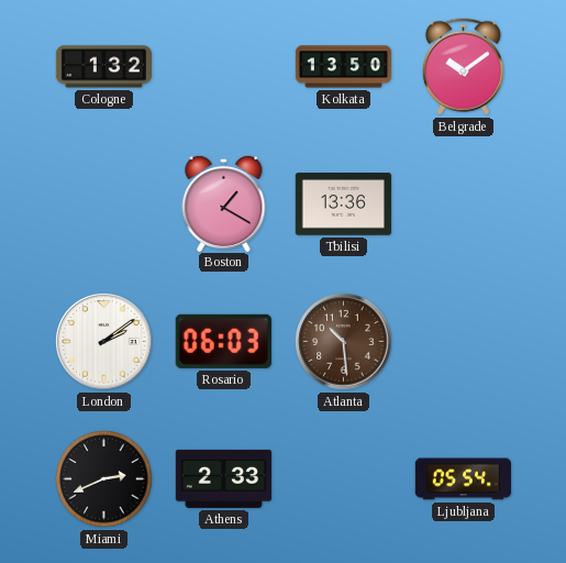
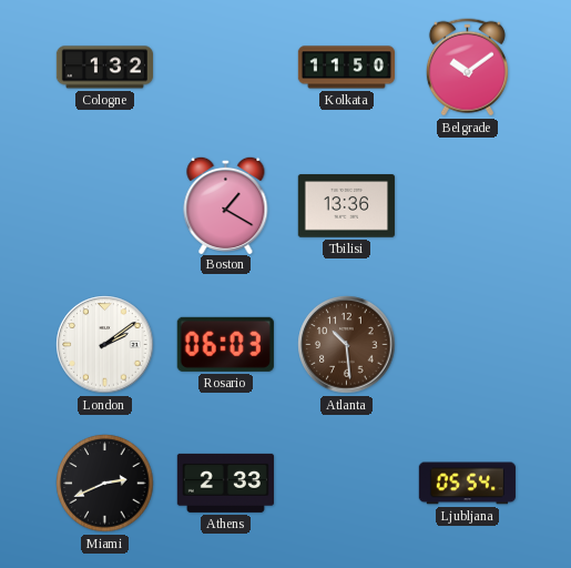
Kolkata: 13:50 -> 11:50
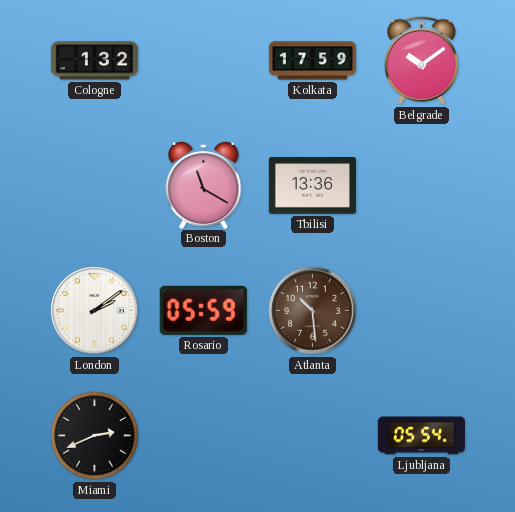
Kolkata: 11:50 -> 17:59
Boston: 1:20 -> 11:20
Rosario: 06:03 -> 05:59
Athens: 2:33 -> none
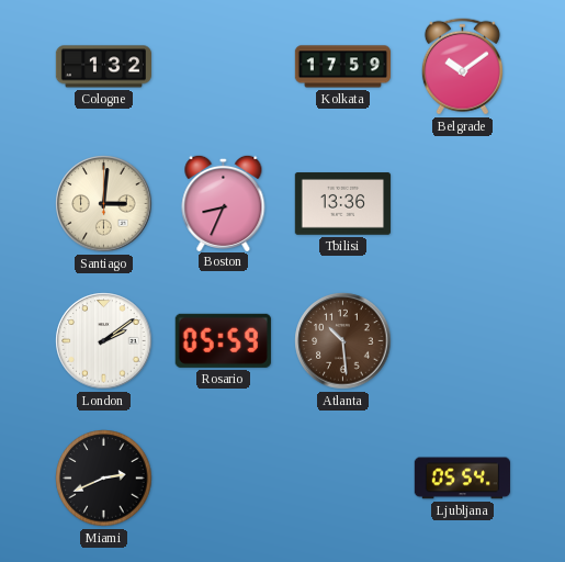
Santiago: none -> 3:01
Boston: 11:20 -> 8:34
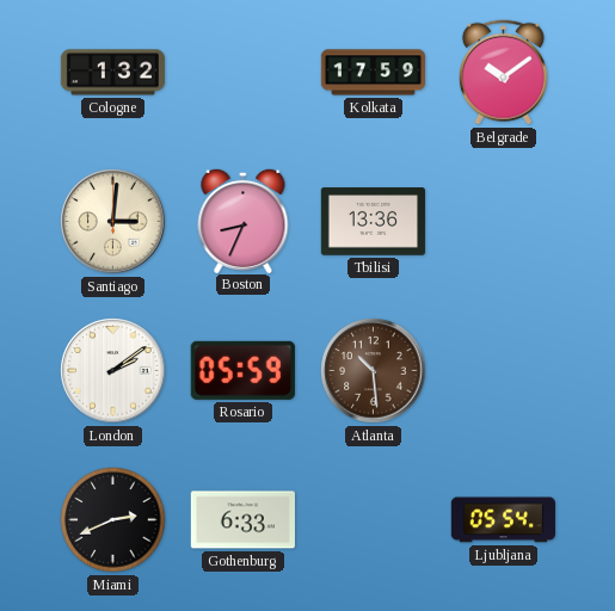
Gothenburg: none -> 6:33
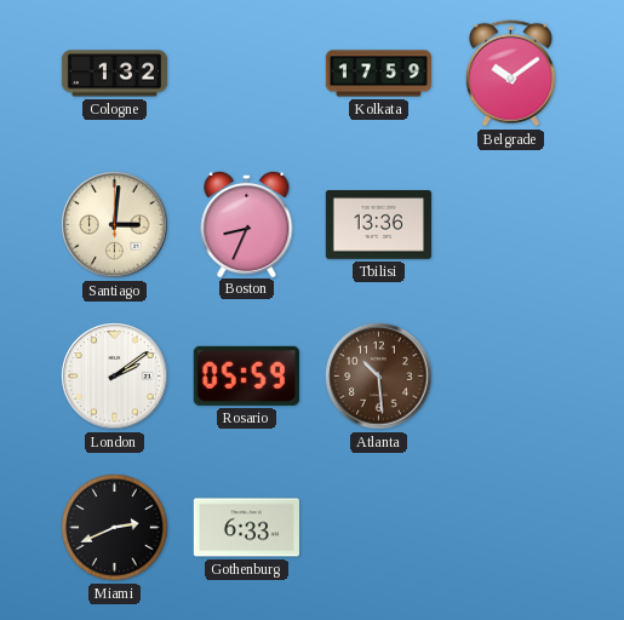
Ljubljana: 05:54 -> none
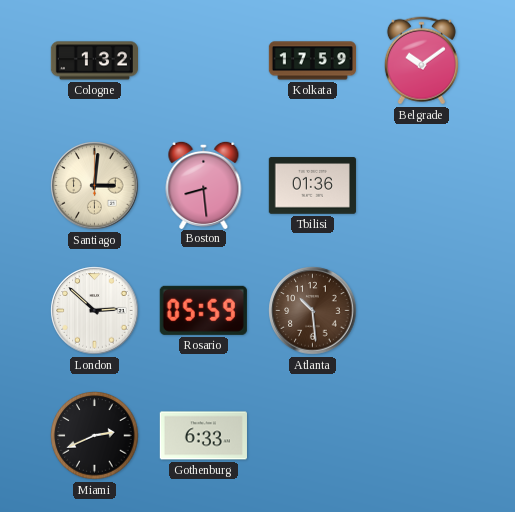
Boston: 8:34 -> 8:29
Tbilisi: 13:36 -> 01:36
London: 2:09 -> 2:52
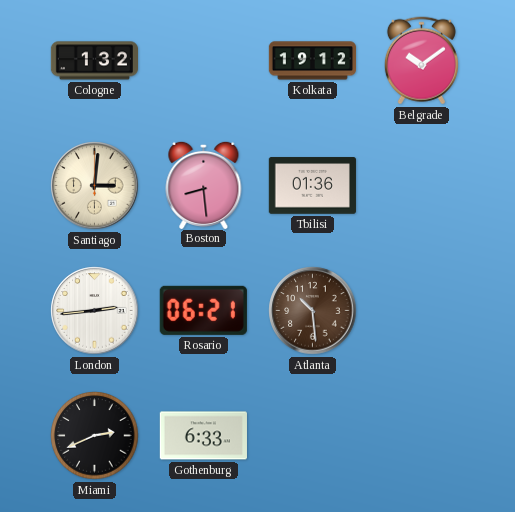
Kolkata: 17:59 -> 19:12
London: 2:52 -> 2:44
Rosario: 05:59 -> 06:21
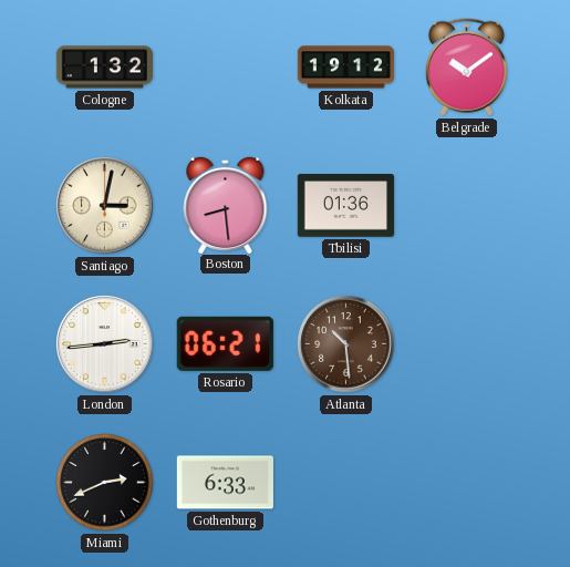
Santiago: 3:01 -> 3:02
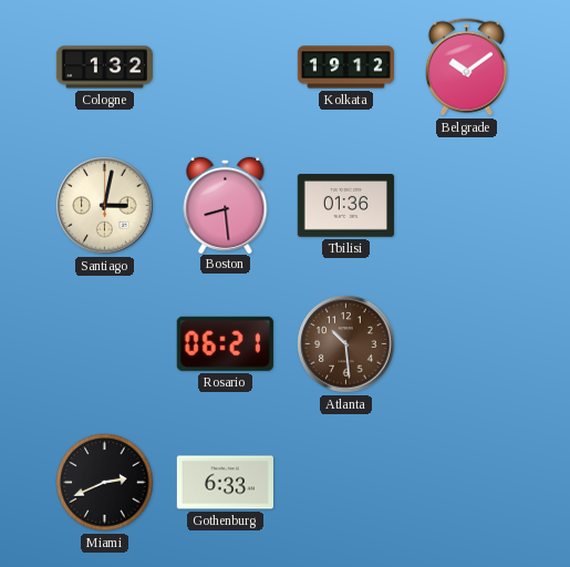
London: 2:44 -> none
